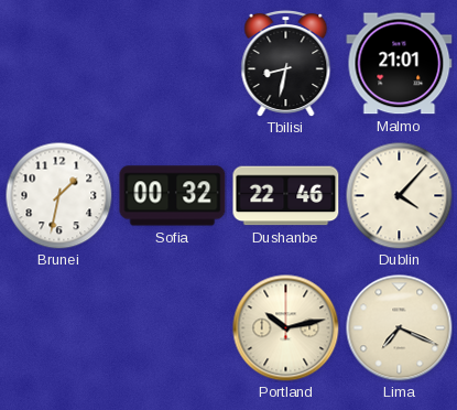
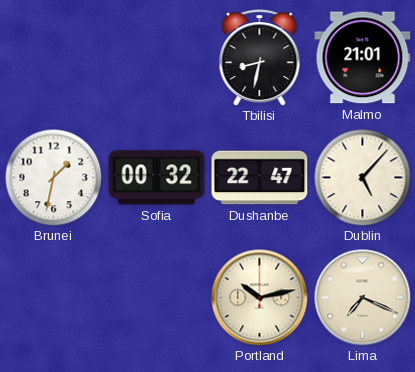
Dushanbe: 22:46 -> 22:47
Dublin: 4:07 -> 5:07
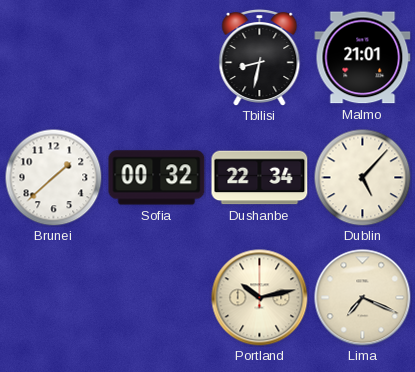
Brunei: 1:32 -> 1:38
Dushanbe: 22:47 -> 22:34
